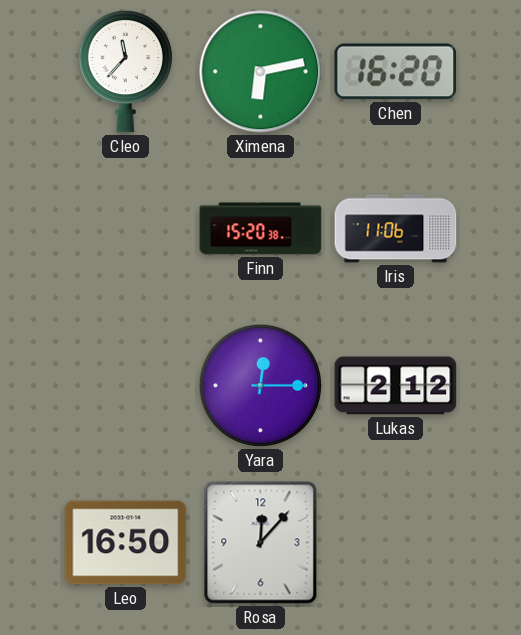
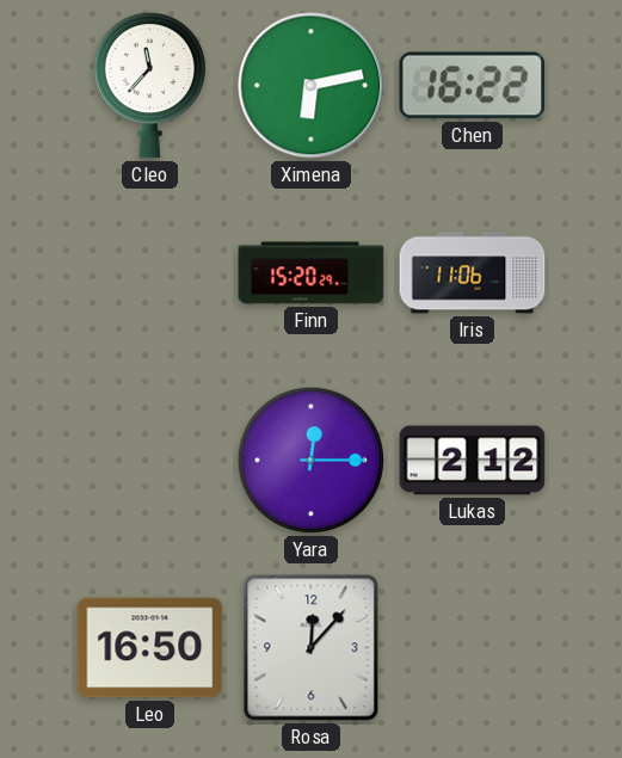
Chen: 16:20 -> 16:22
Finn: 15:20:38 -> 15:20:29
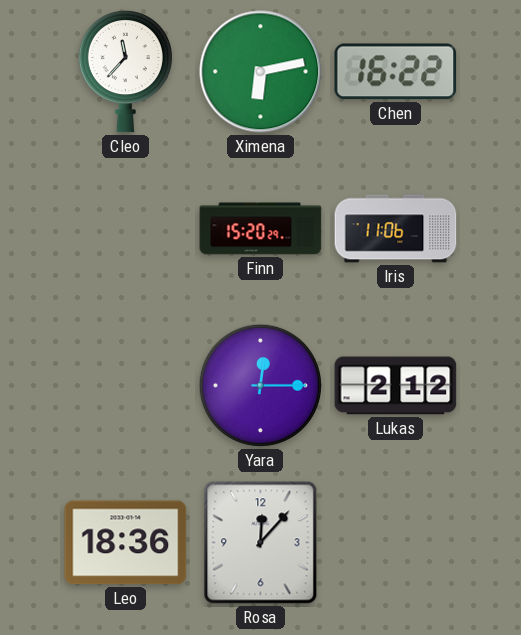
Leo: 16:50 -> 18:36
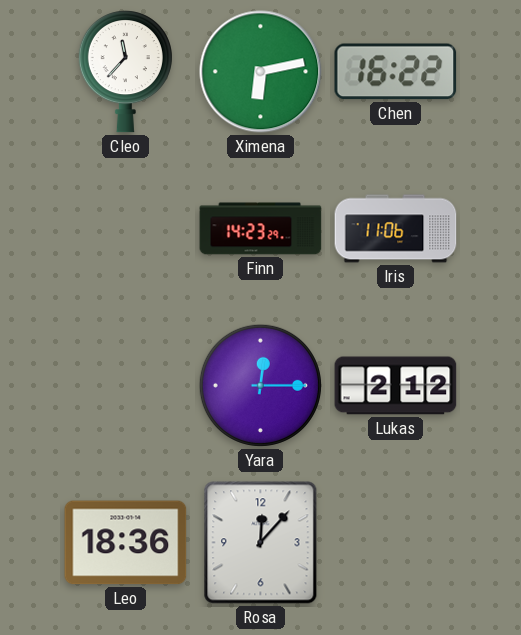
Finn: 15:20 -> 14:23
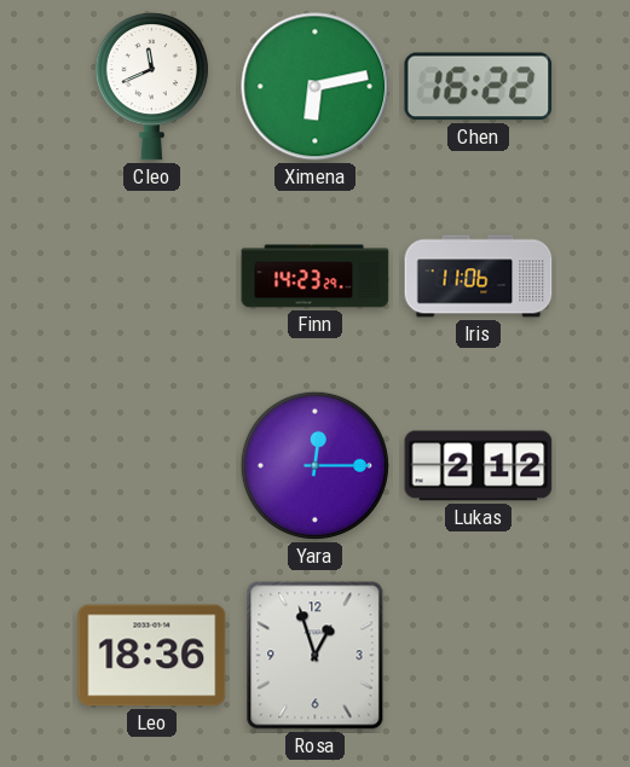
Cleo: 11:37 -> 11:41
Rosa: 12:07 -> 12:57
